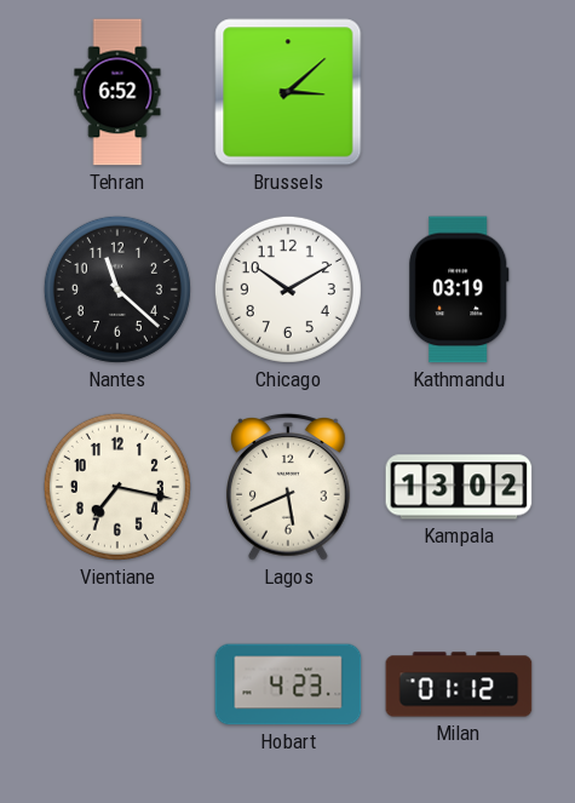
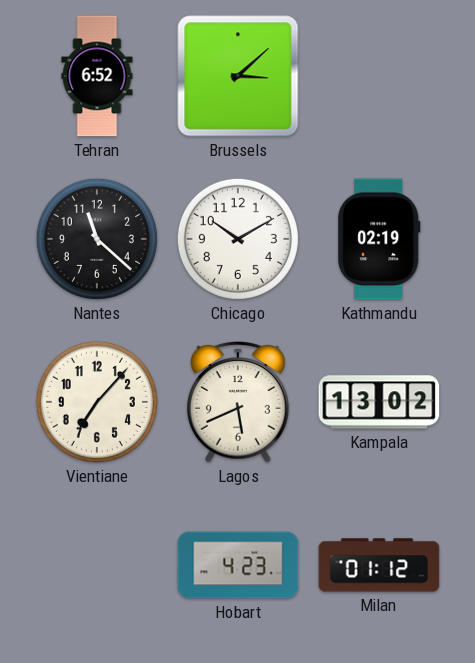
Kathmandu: 03:19 -> 02:19
Vientiane: 7:17 -> 7:07
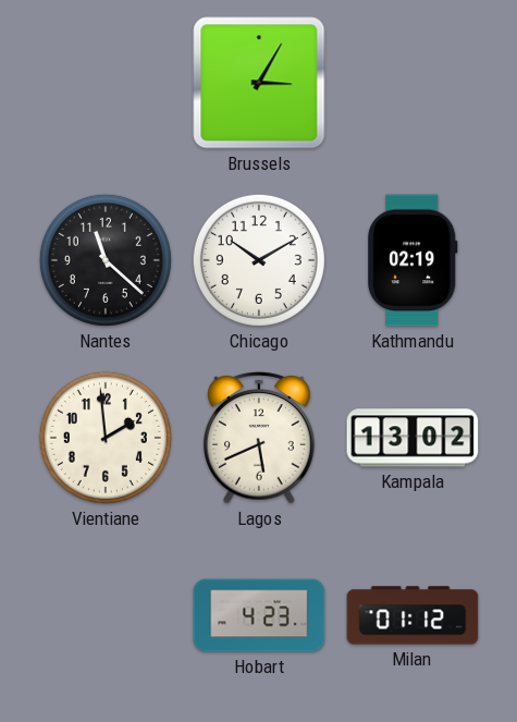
Tehran: 6:52 -> none
Brussels: 3:08 -> 3:05
Vientiane: 7:07 -> 1:59
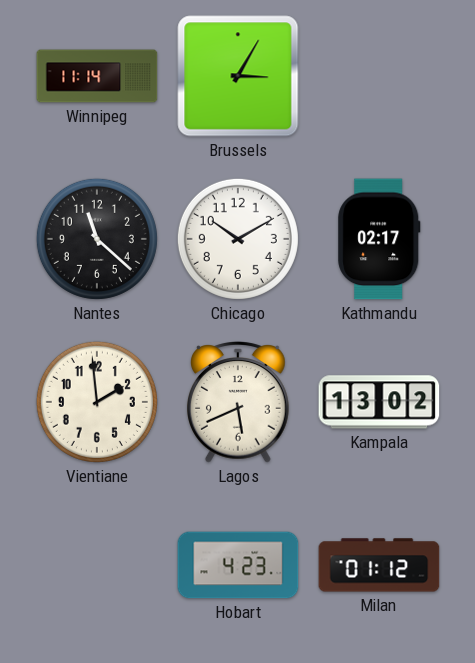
Winnipeg: none -> 11:14
Kathmandu: 02:19 -> 02:17
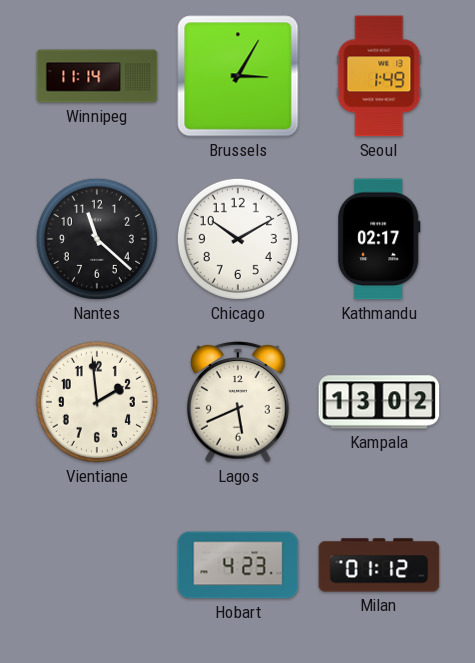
Seoul: none -> 1:49
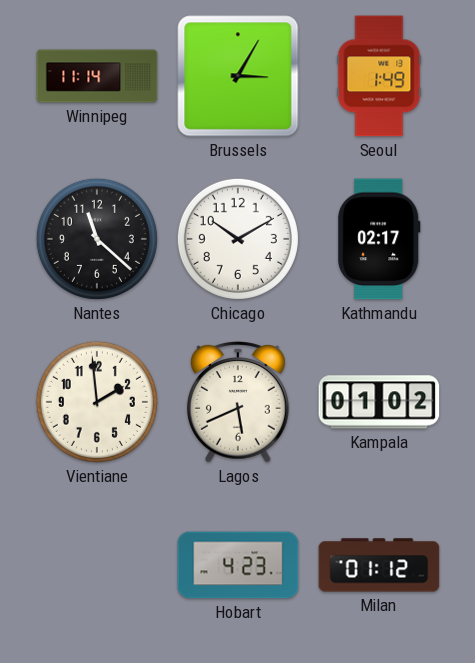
Kampala: 13:02 -> 01:02
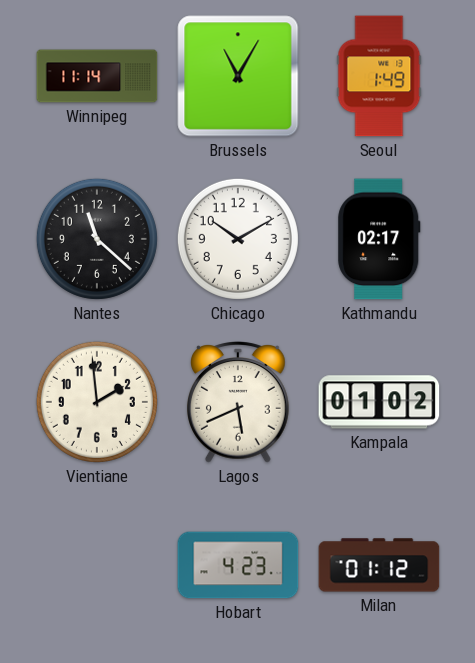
Brussels: 3:05 -> 11:05
